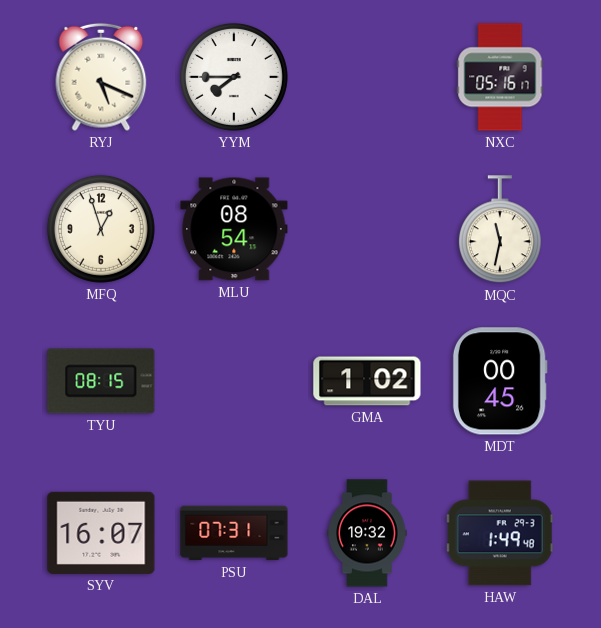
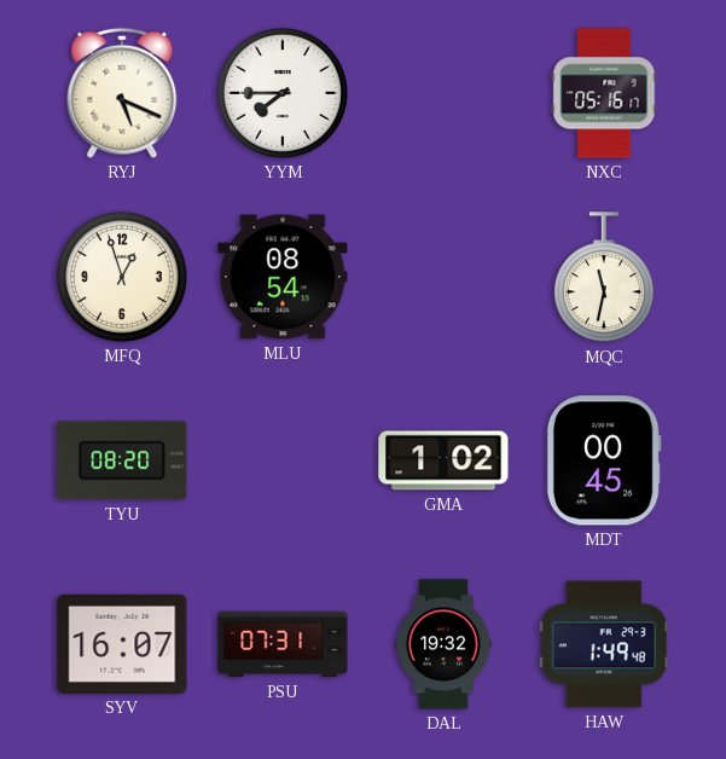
TYU: 08:15 -> 08:20
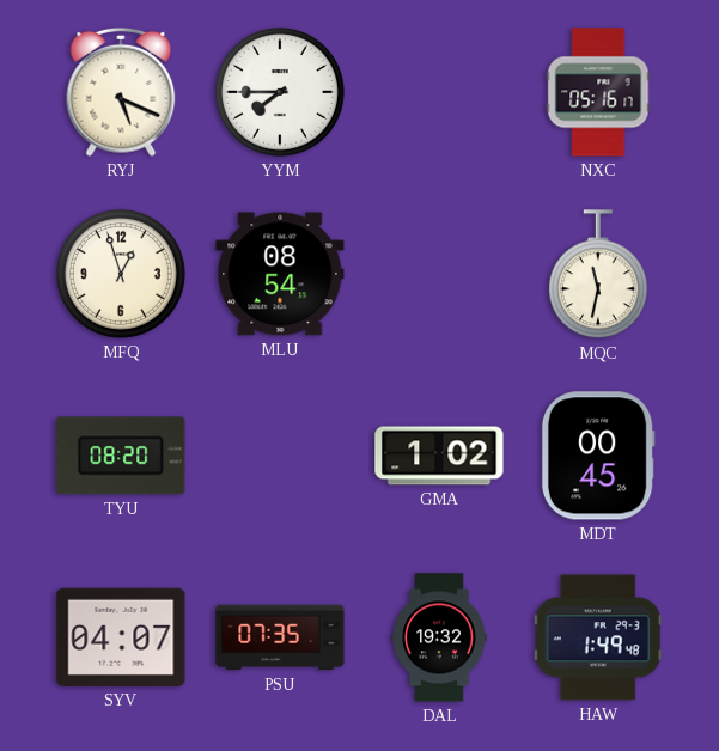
SYV: 16:07 -> 04:07
PSU: 07:31 -> 07:35
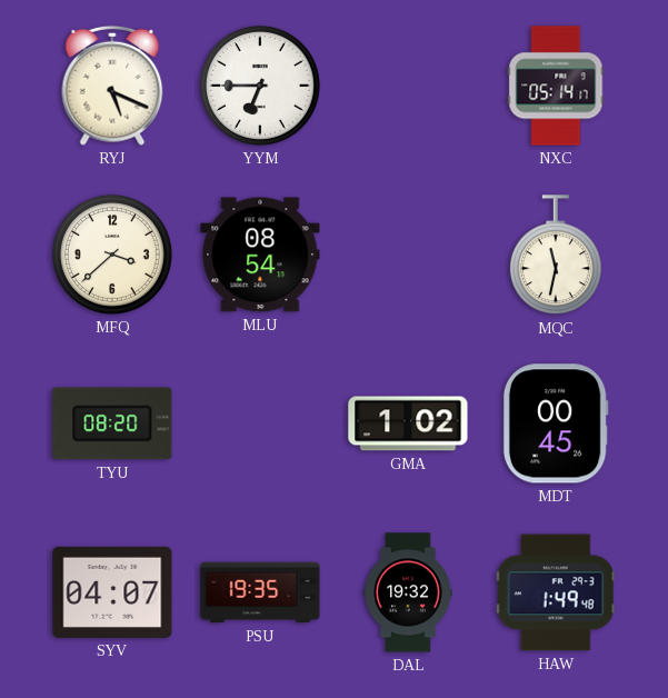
YYM: 7:45 -> 6:45
NXC: 05:16 -> 05:14
MFQ: 12:57 -> 3:38
PSU: 07:35 -> 19:35
